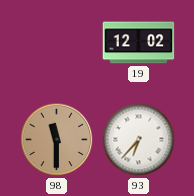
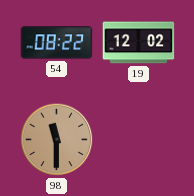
54: none -> 08:22
93: 6:37 -> none
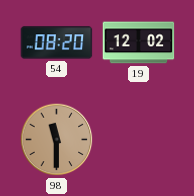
54: 08:22 -> 08:20
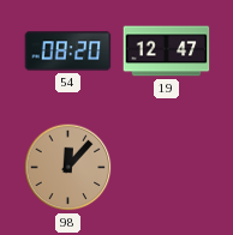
19: 12:02 -> 12:47
98: 11:30 -> 12:07
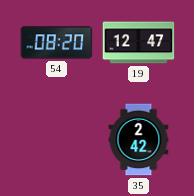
98: 12:07 -> none
35: none -> 2:42
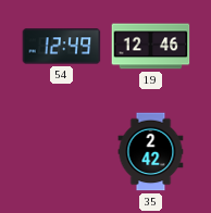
54: 08:20 -> 12:49
19: 12:47 -> 12:46
